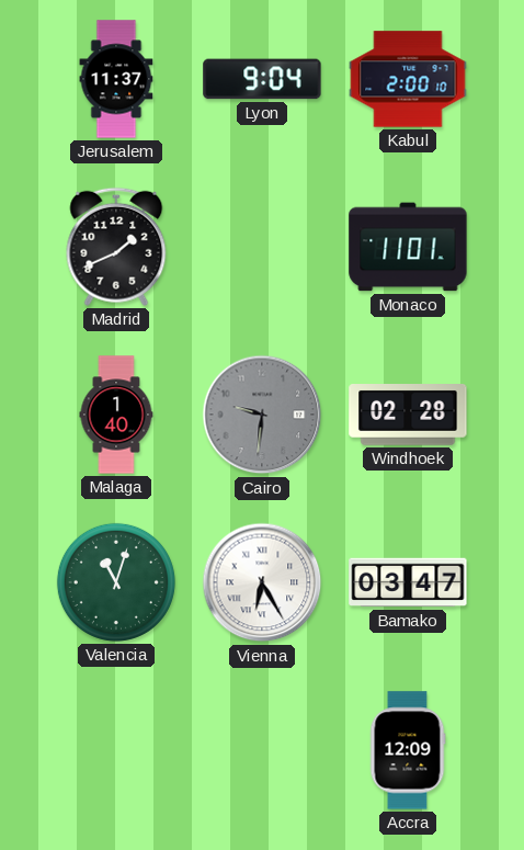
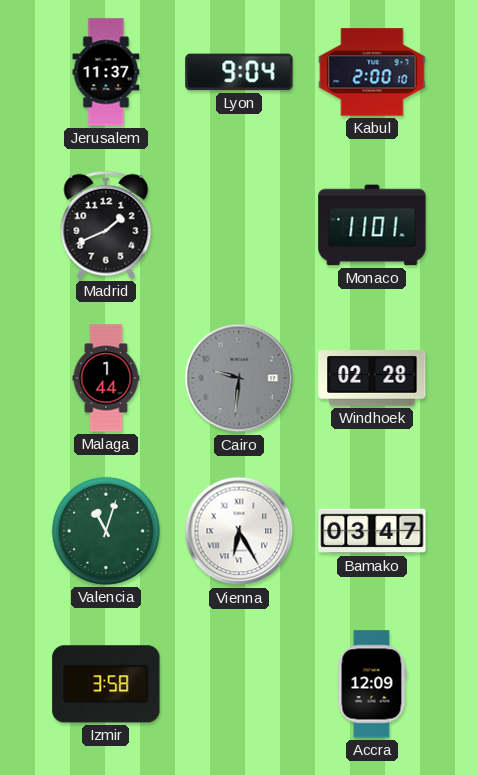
Malaga: 1:40 -> 1:44
Izmir: none -> 3:58
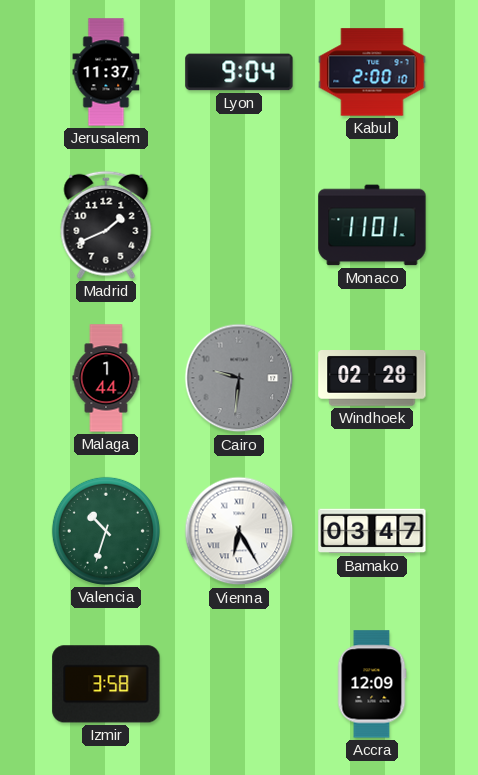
Valencia: 11:03 -> 10:33
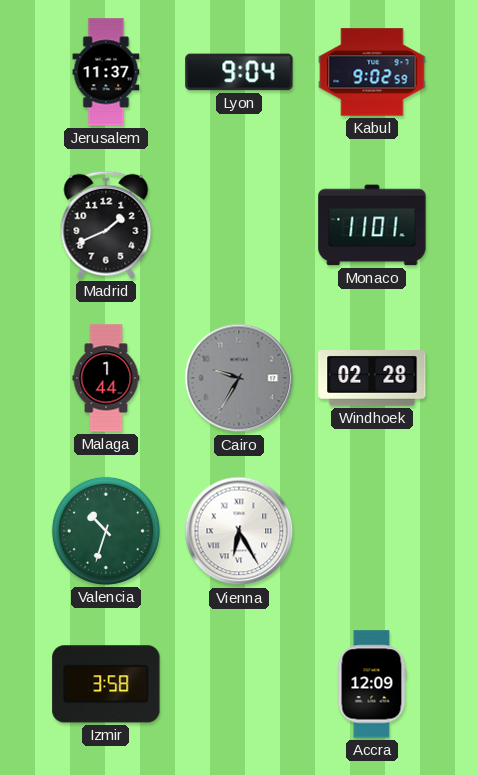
Kabul: 2:00 -> 9:02
Cairo: 9:31 -> 9:35
Bamako: 03:47 -> none
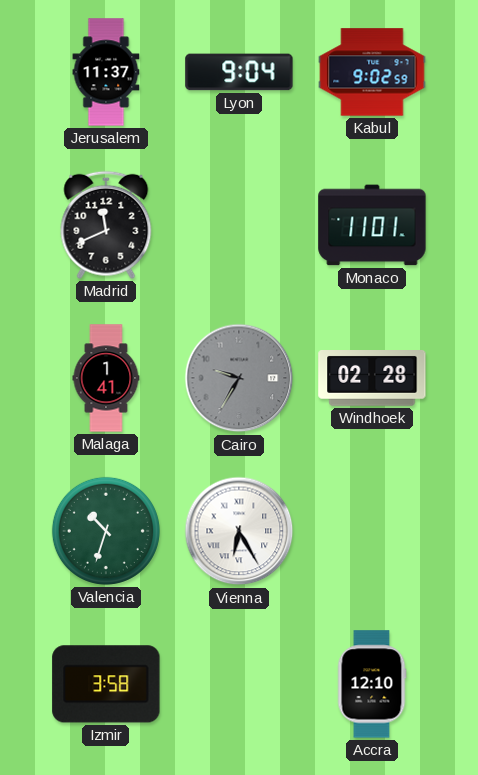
Madrid: 1:41 -> 11:41
Malaga: 1:44 -> 1:41
Accra: 12:09 -> 12:10
